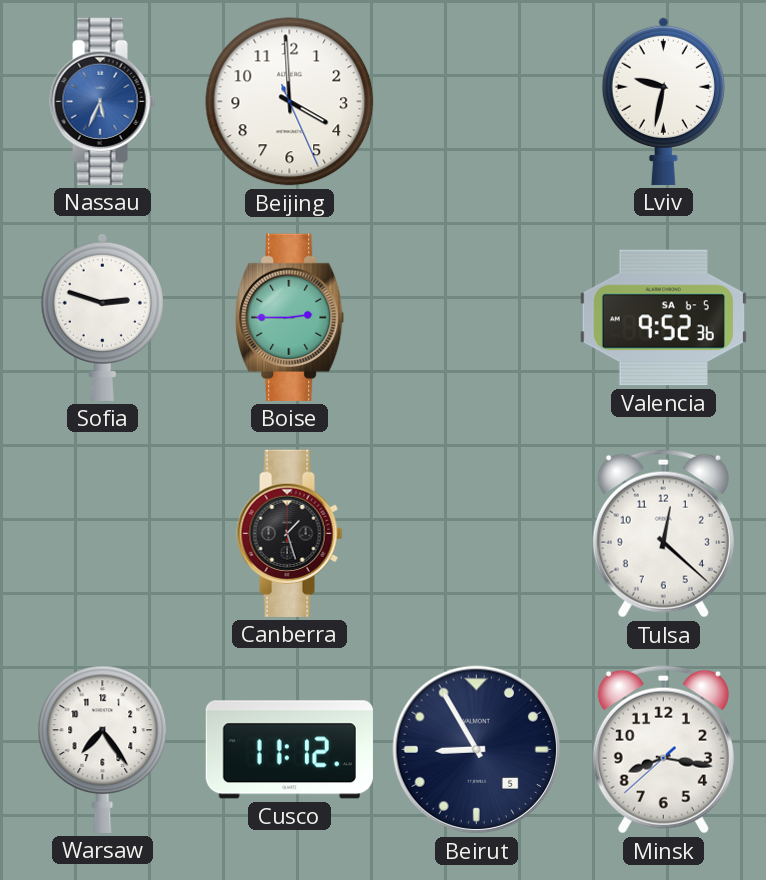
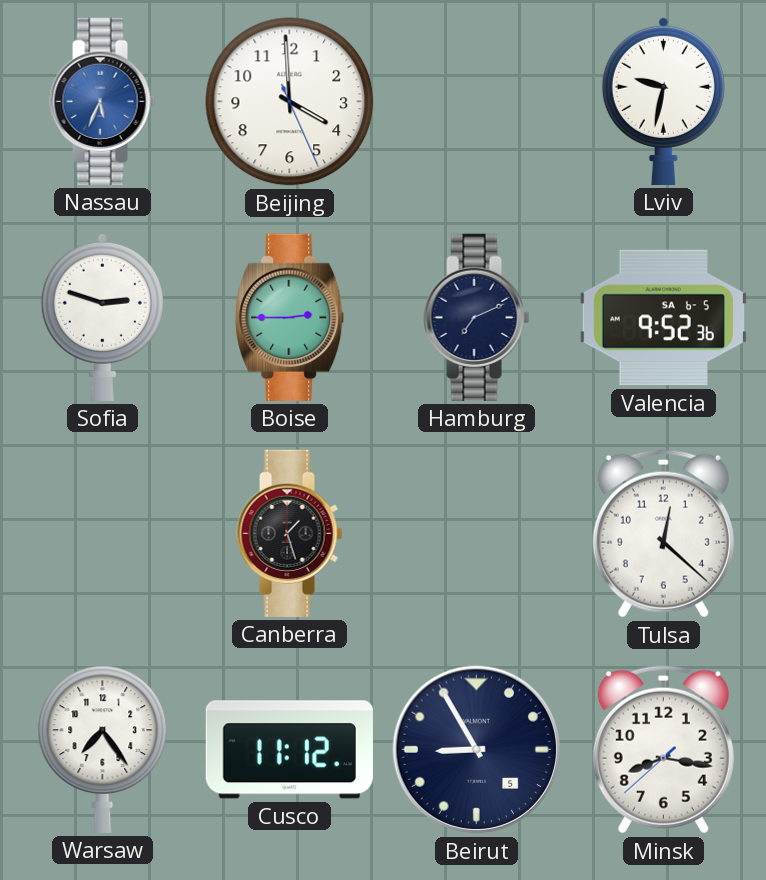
Hamburg: none -> 7:11
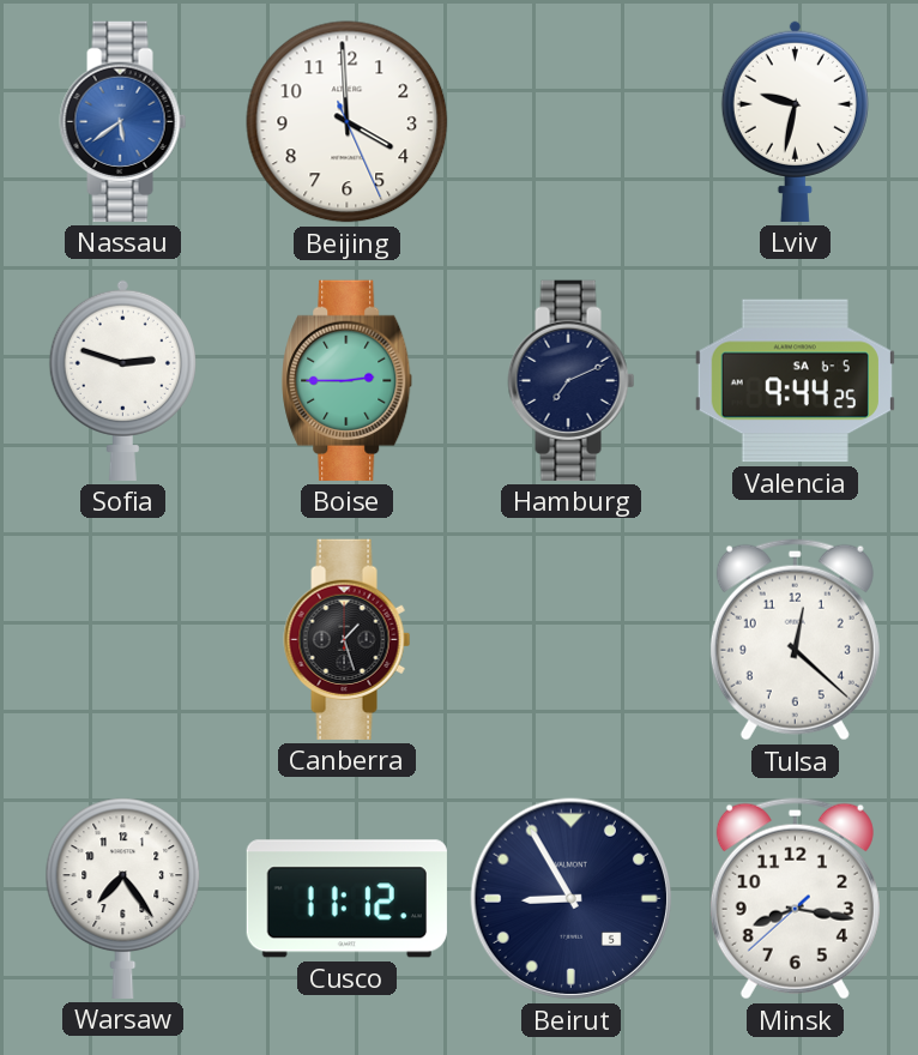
Nassau: 5:34 -> 5:39
Valencia: 9:52 -> 9:44
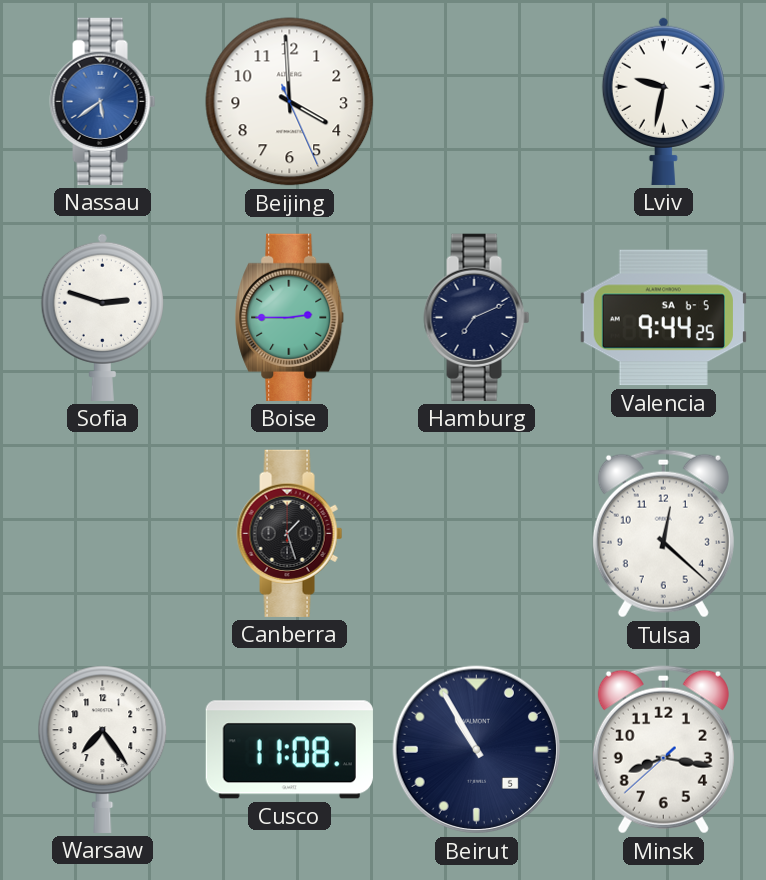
Cusco: 11:12 -> 11:08
Beirut: 8:55 -> 10:55
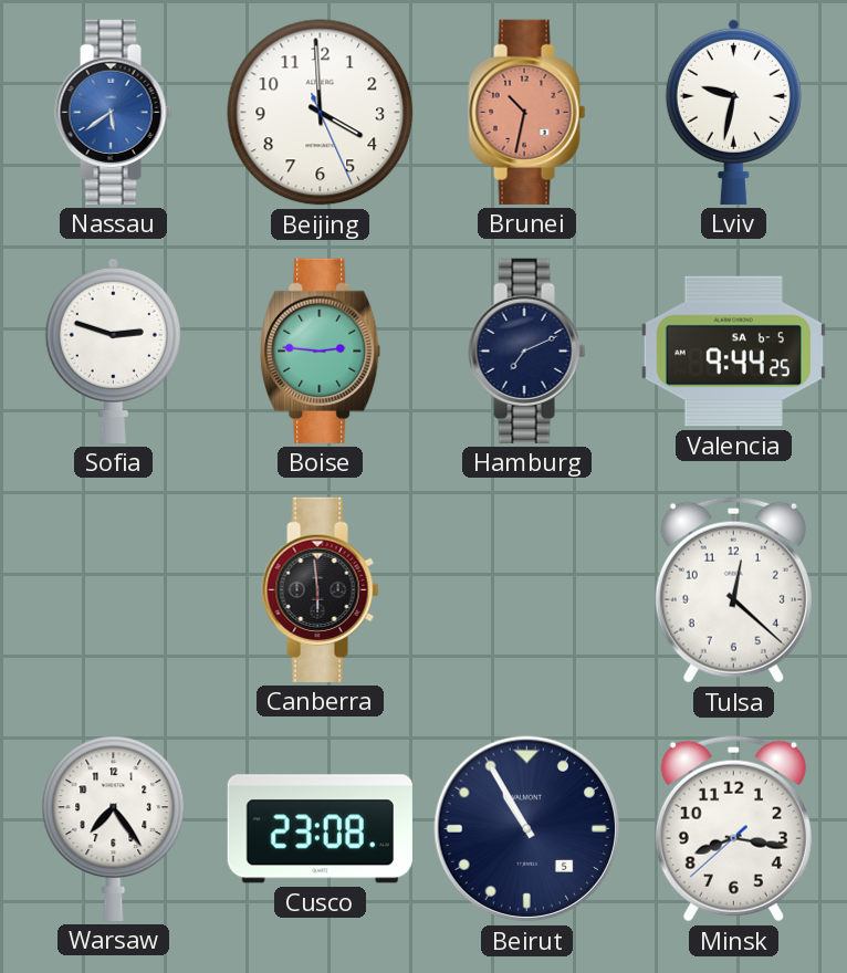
Brunei: none -> 10:32
Boise: 2:45 -> 2:46
Canberra: 1:27 -> 5:59
Cusco: 11:08 -> 23:08
